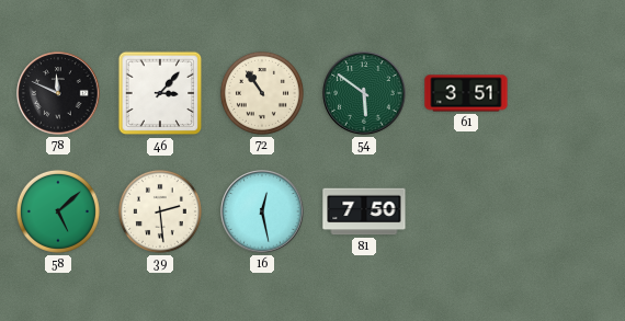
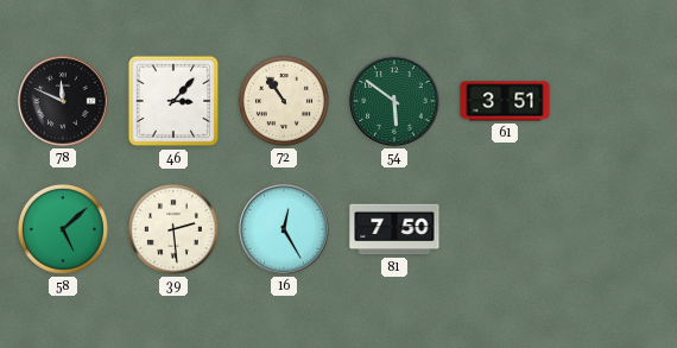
16: 12:28 -> 12:25
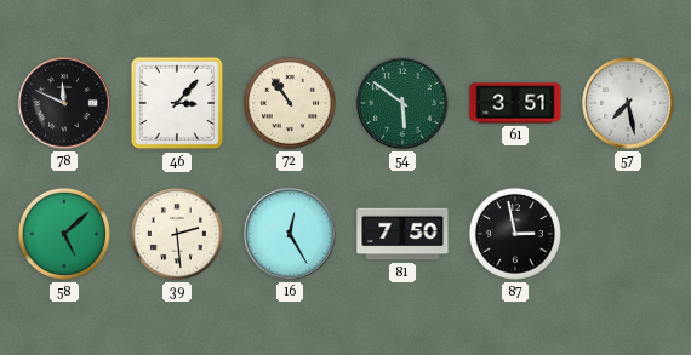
57: none -> 7:28
87: none -> 2:58
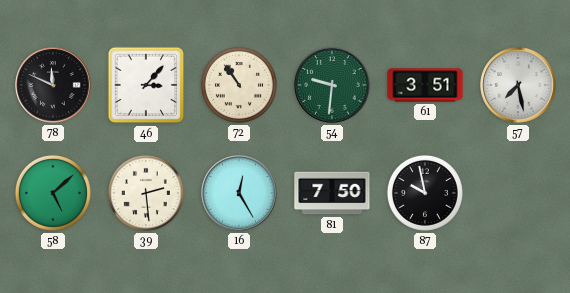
54: 5:51 -> 9:31
87: 2:58 -> 9:58
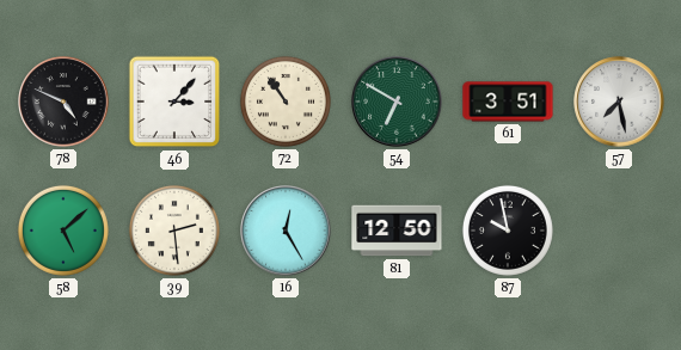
78: 11:49 -> 4:49
54: 9:31 -> 6:50
81: 7:50 -> 12:50
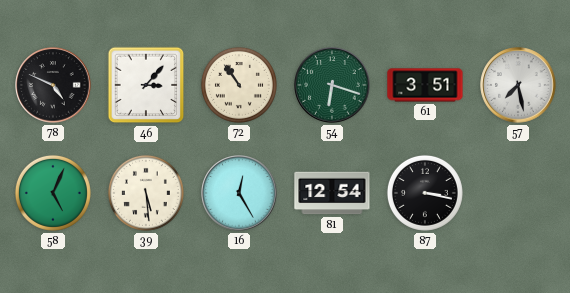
54: 6:50 -> 6:18
58: 5:08 -> 5:04
39: 2:29 -> 5:29
81: 12:50 -> 12:54
87: 9:58 -> 3:17
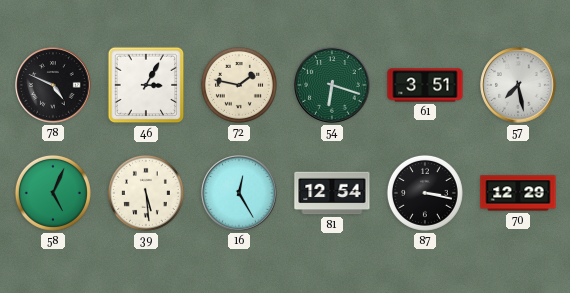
46: 3:07 -> 3:05
72: 10:54 -> 1:47
70: none -> 12:29
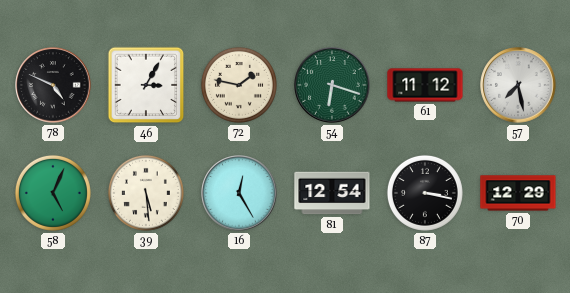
61: 3:51 -> 11:12
